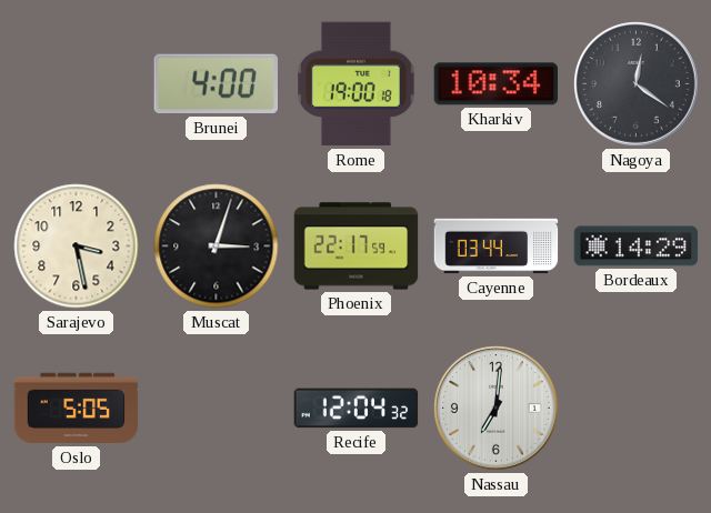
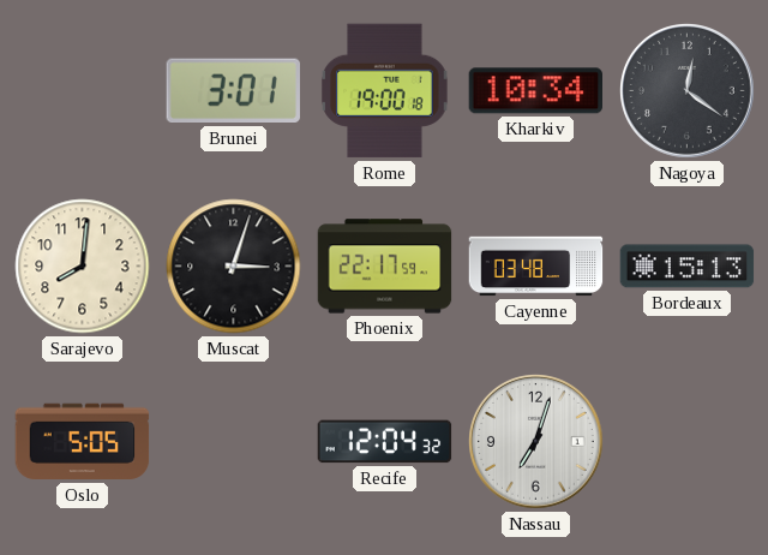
Brunei: 4:00 -> 3:01
Sarajevo: 3:28 -> 8:01
Cayenne: 03:44 -> 03:48
Bordeaux: 14:29 -> 15:13
Nassau: 7:01 -> 7:03
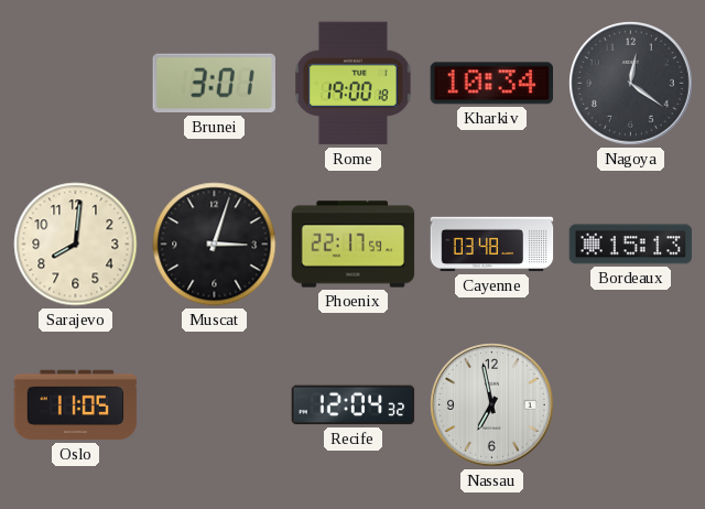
Oslo: 5:05 -> 11:05
Nassau: 7:03 -> 6:58
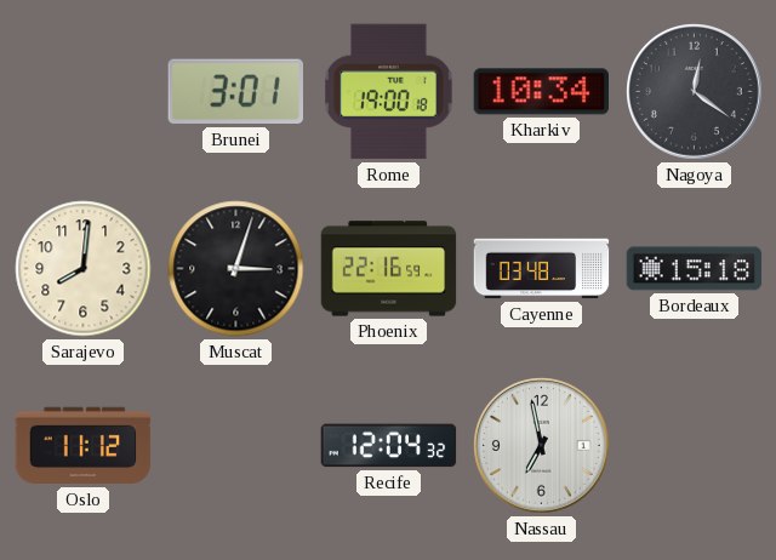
Phoenix: 22:17 -> 22:16
Bordeaux: 15:13 -> 15:18
Oslo: 11:05 -> 11:12
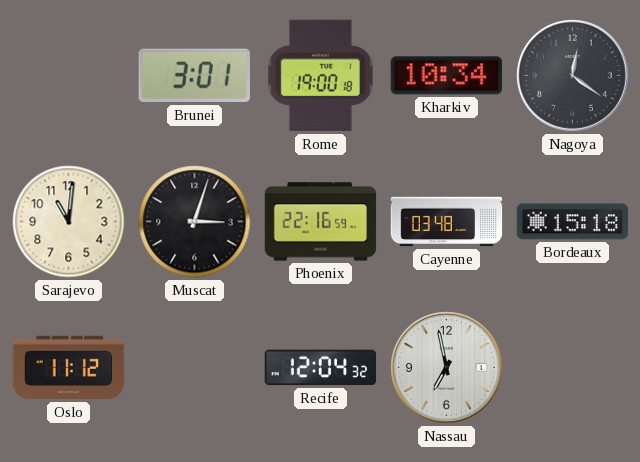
Sarajevo: 8:01 -> 11:01
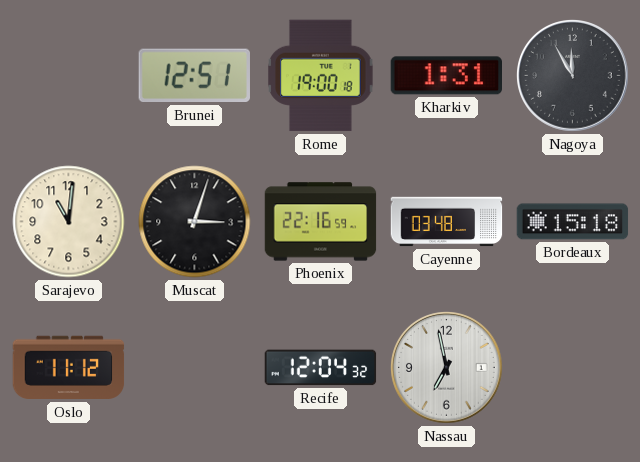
Brunei: 3:01 -> 12:51
Kharkiv: 10:34 -> 1:31
Nagoya: 12:21 -> 11:55
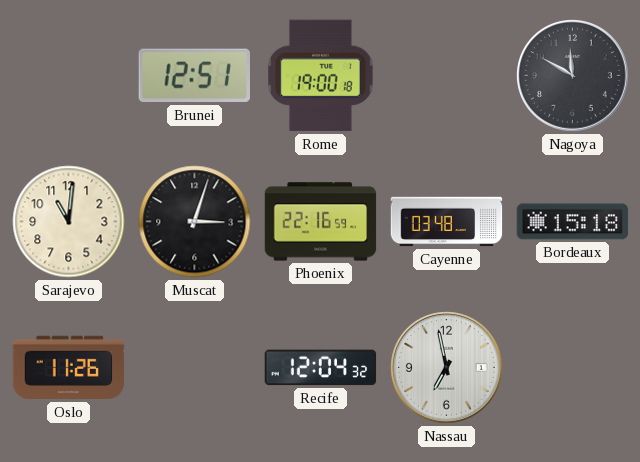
Kharkiv: 1:31 -> none
Nagoya: 11:55 -> 11:50
Oslo: 11:12 -> 11:26
